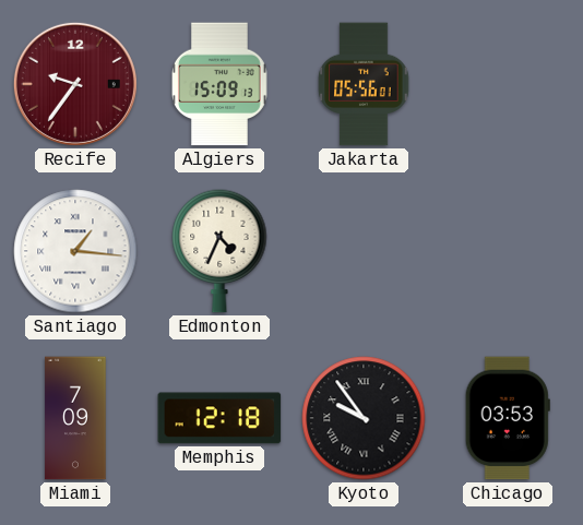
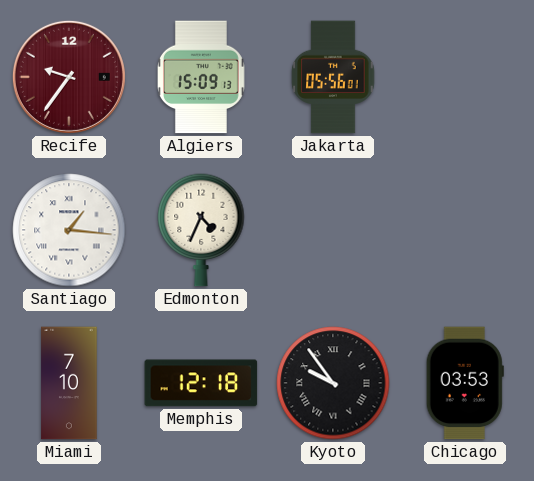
Miami: 7:09 -> 7:10
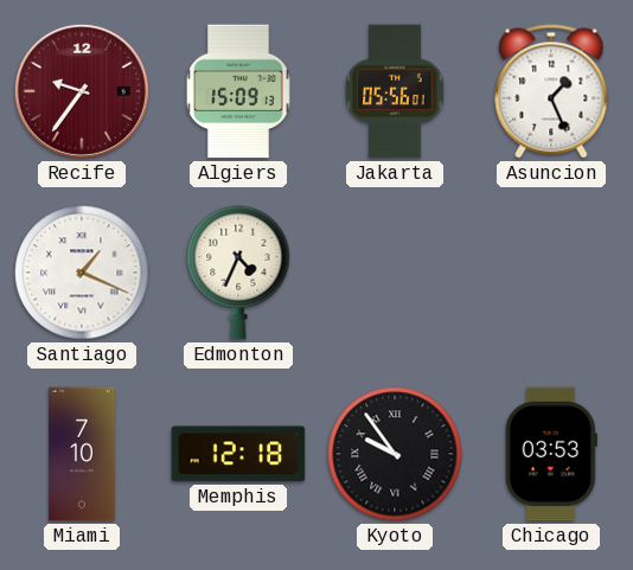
Asuncion: none -> 1:26
Santiago: 1:16 -> 1:19
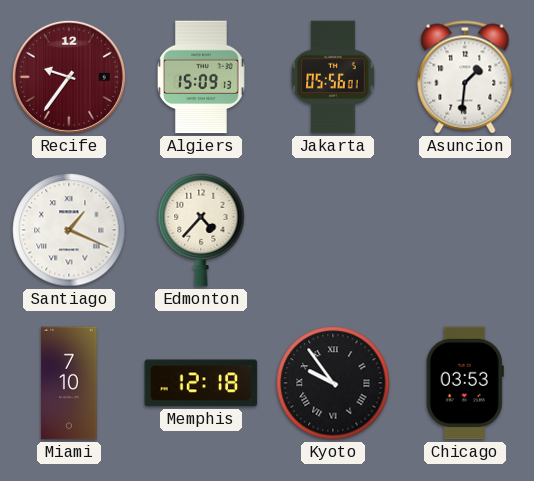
Asuncion: 1:26 -> 1:31
Edmonton: 4:34 -> 4:37
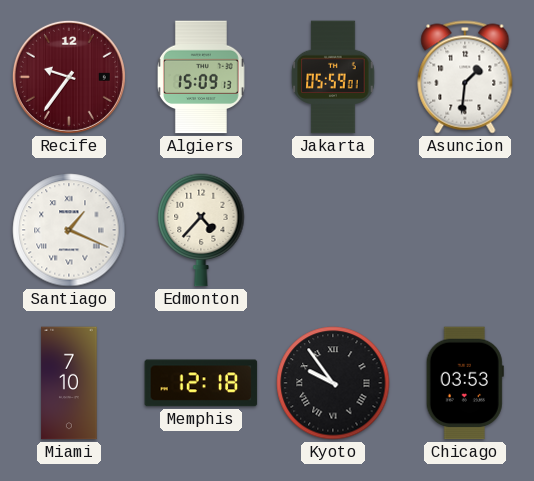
Jakarta: 05:56 -> 05:59
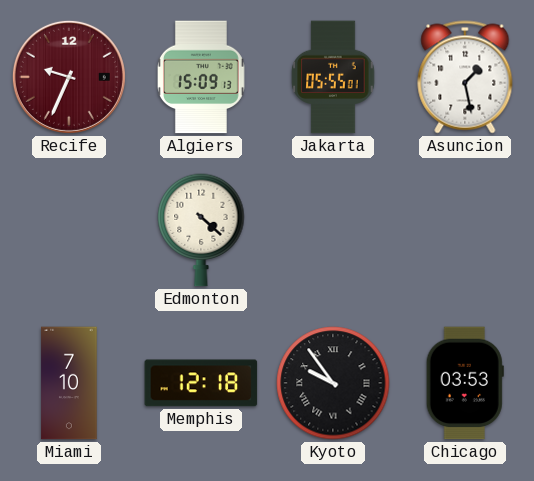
Recife: 9:36 -> 9:34
Jakarta: 05:59 -> 05:55
Asuncion: 1:31 -> 1:28
Santiago: 1:19 -> none
Edmonton: 4:37 -> 4:22
